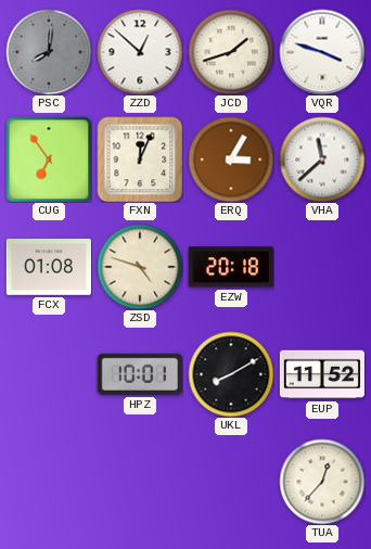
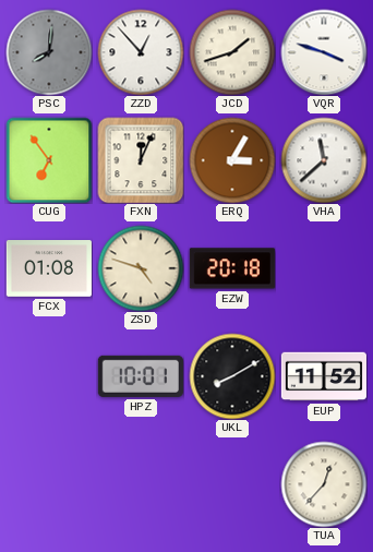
ZZD: 12:52 -> 12:53
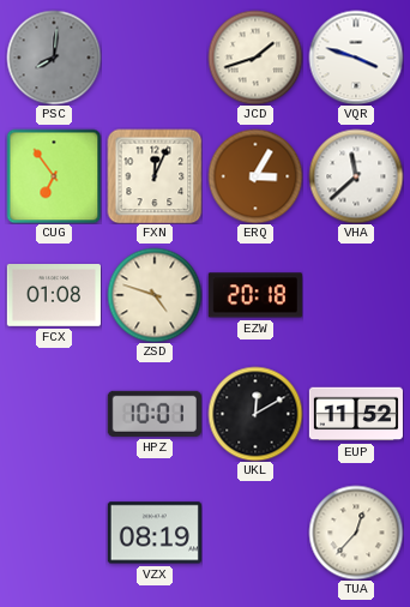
ZZD: 12:53 -> none
UKL: 8:10 -> 12:10
VZX: none -> 08:19
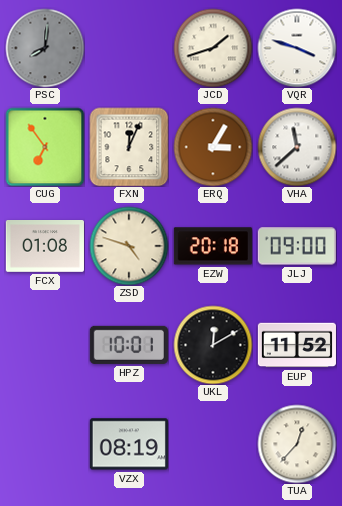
JLJ: none -> 09:00
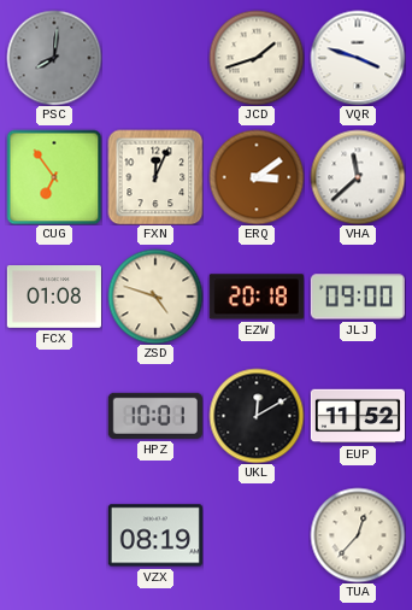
ERQ: 3:05 -> 3:09
